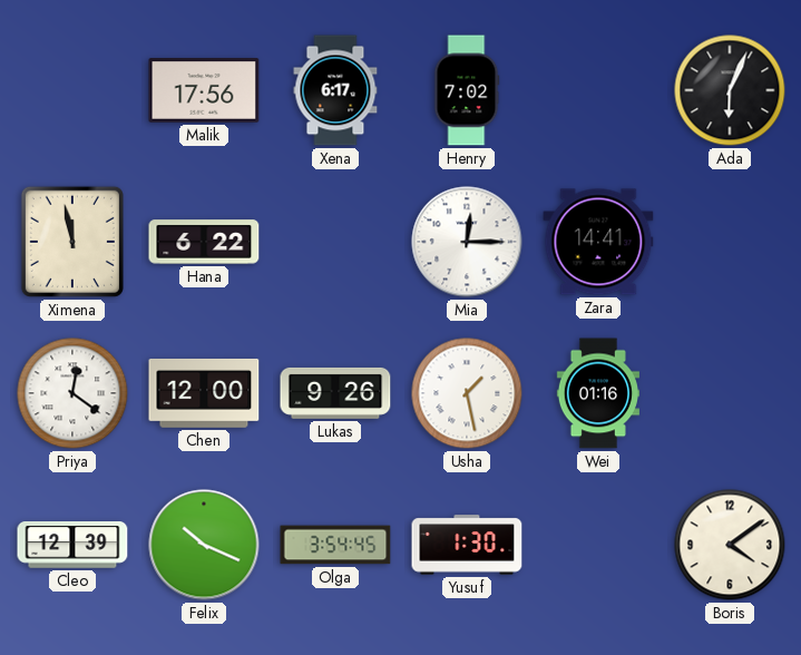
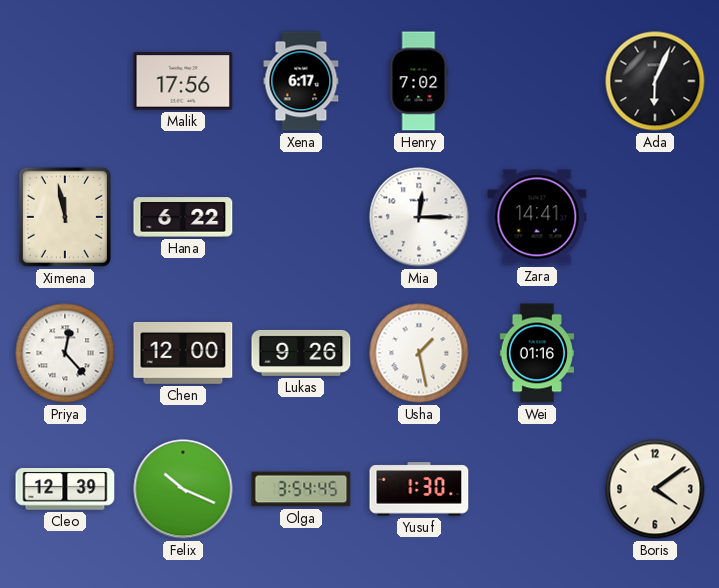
Priya: 12:21 -> 12:23
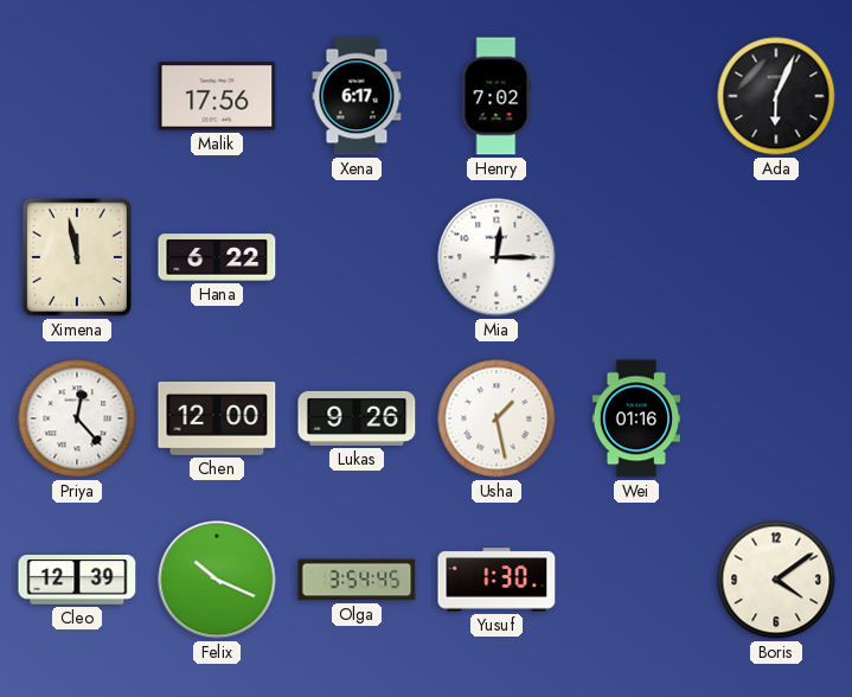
Zara: 14:41 -> none
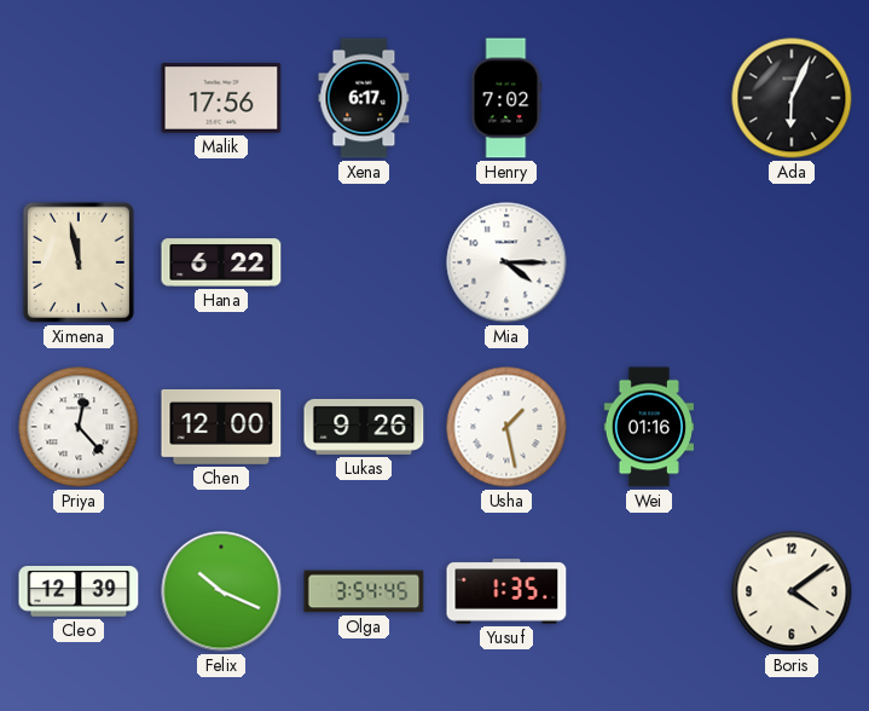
Mia: 12:15 -> 4:15
Yusuf: 1:30 -> 1:35
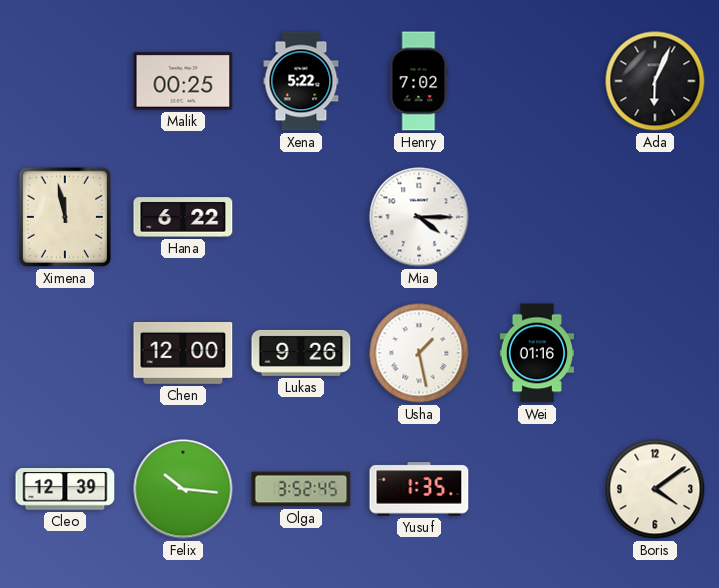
Malik: 17:56 -> 00:25
Xena: 6:17 -> 5:22
Priya: 12:23 -> none
Felix: 10:19 -> 10:16
Olga: 3:54 -> 3:52
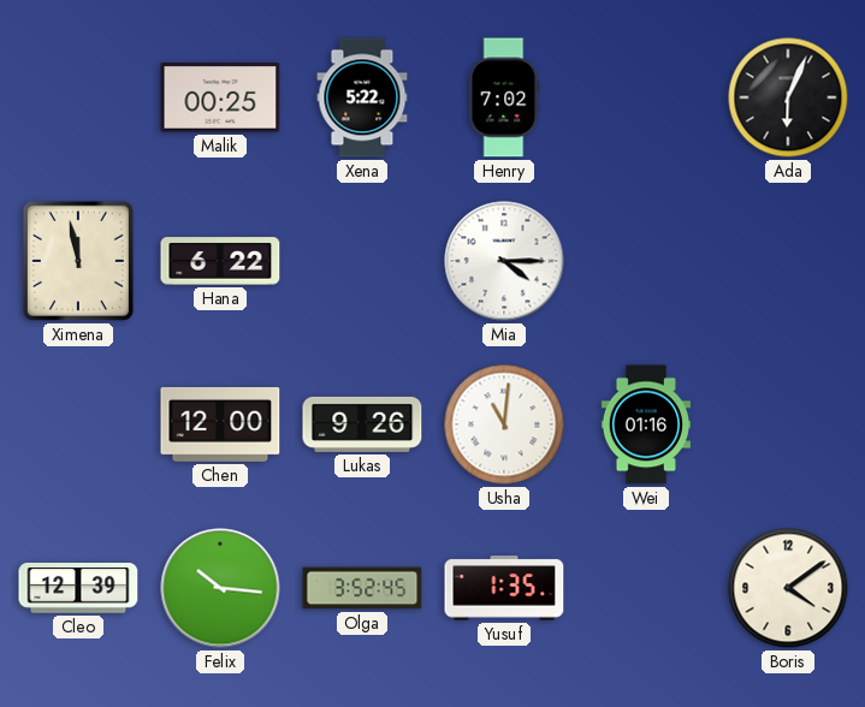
Usha: 1:28 -> 11:01
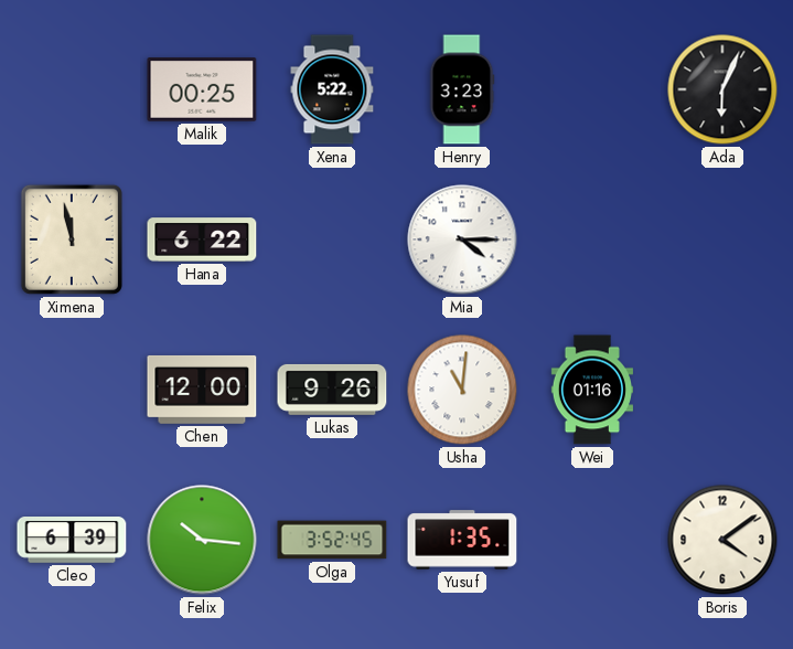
Henry: 7:02 -> 3:23
Cleo: 12:39 -> 6:39
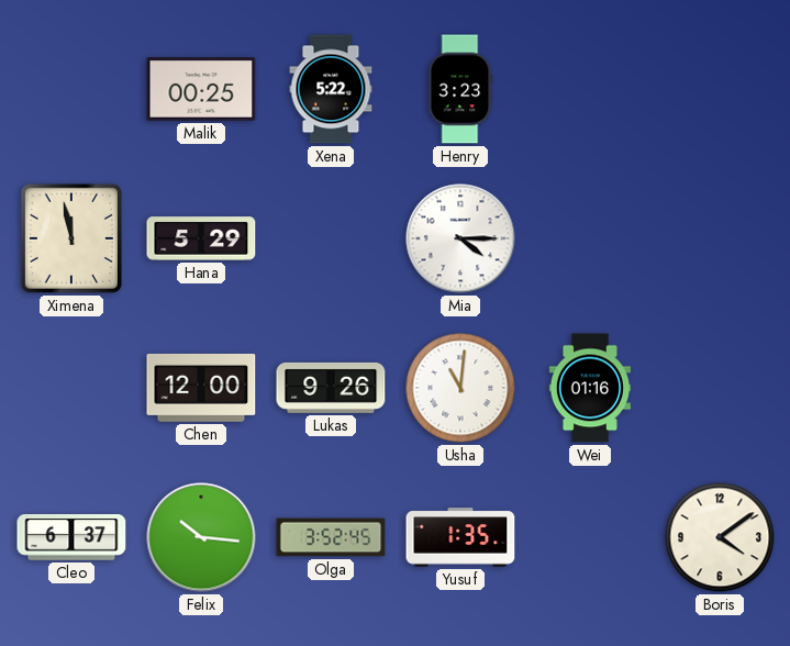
Ada: 6:04 -> none
Hana: 6:22 -> 5:29
Cleo: 6:39 -> 6:37
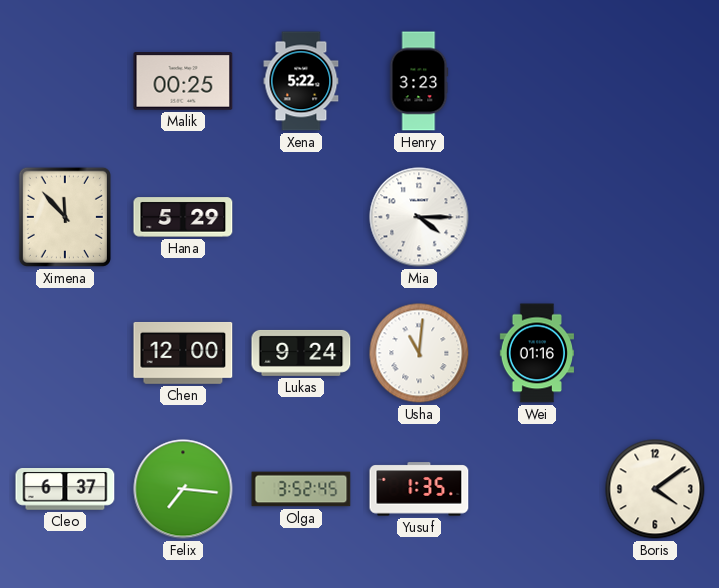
Ximena: 11:58 -> 11:53
Lukas: 9:26 -> 9:24
Felix: 10:16 -> 7:16
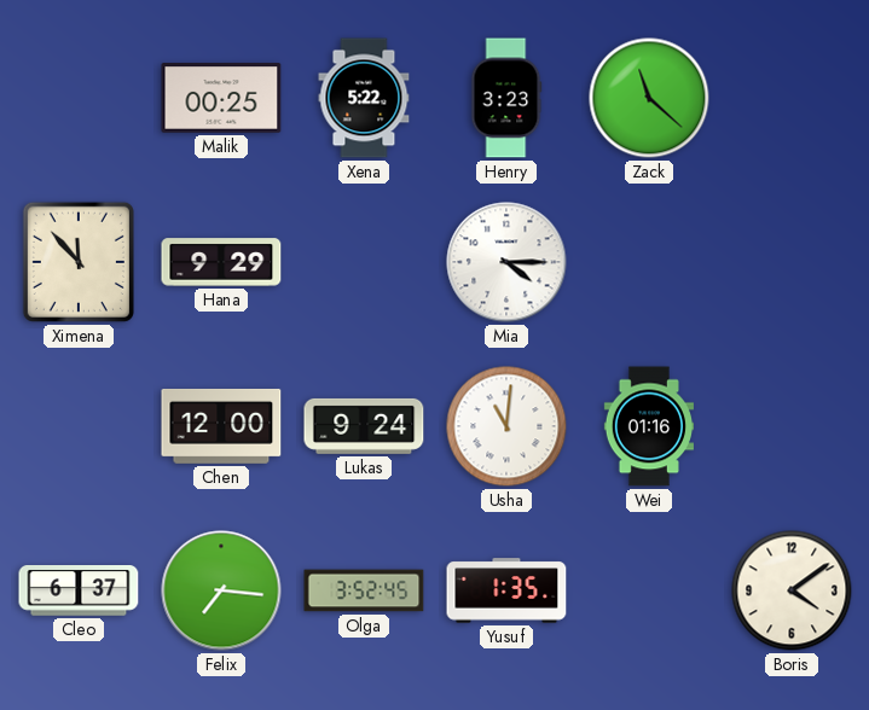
Zack: none -> 11:22
Hana: 5:29 -> 9:29
